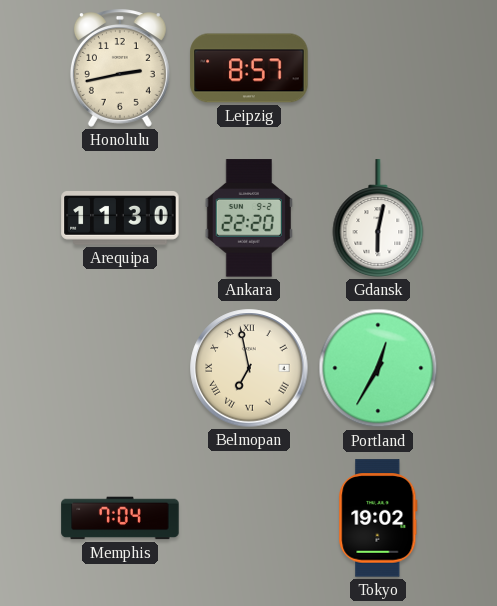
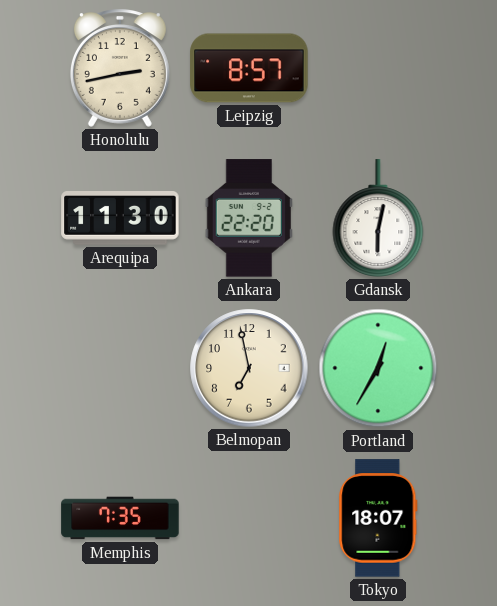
Belmopan numerals: Roman -> Arabic
Memphis: 7:04 -> 7:35
Tokyo: 19:02 -> 18:07
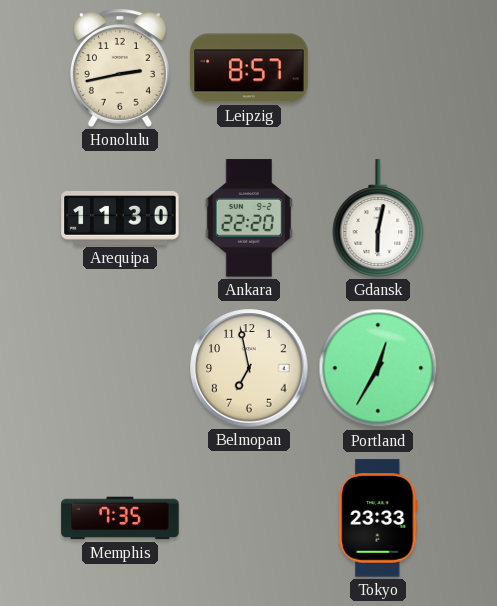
Tokyo: 18:07 -> 23:33
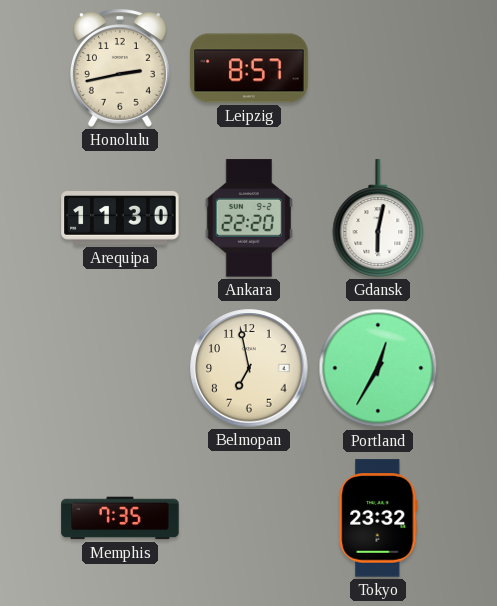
Tokyo: 23:33 -> 23:32
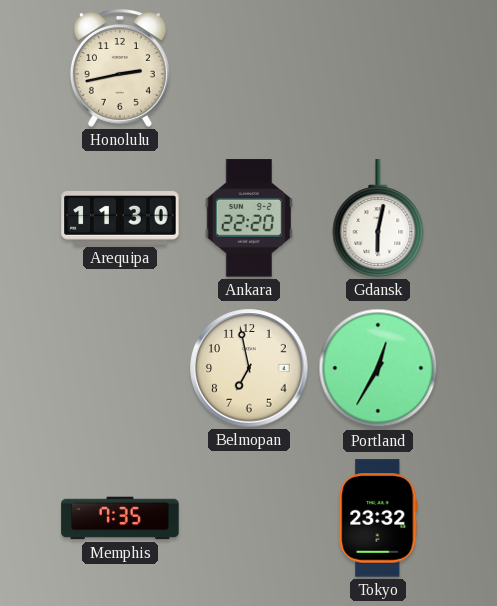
Leipzig: 8:57 -> none
